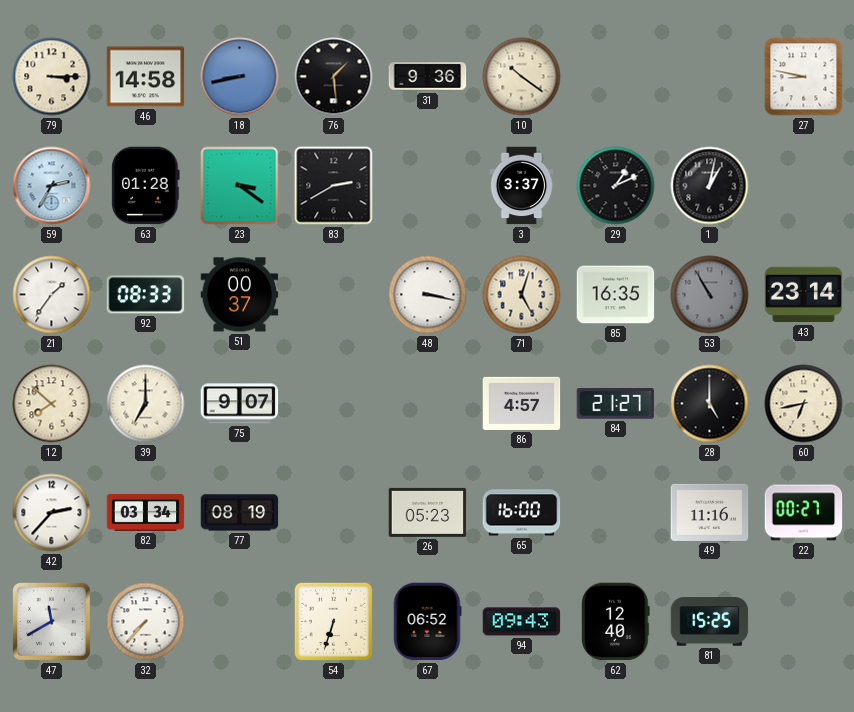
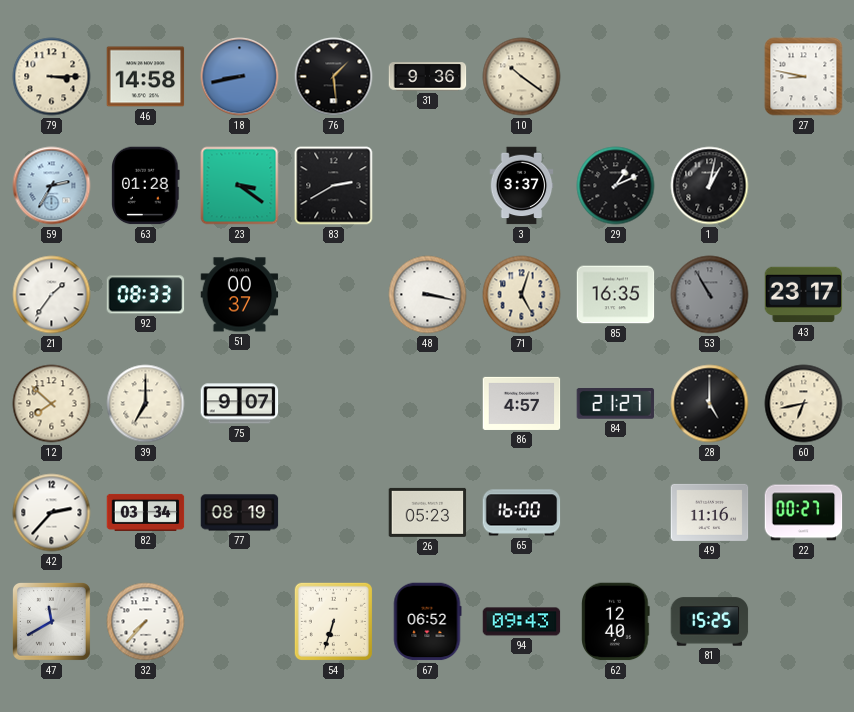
43: 23:14 -> 23:17
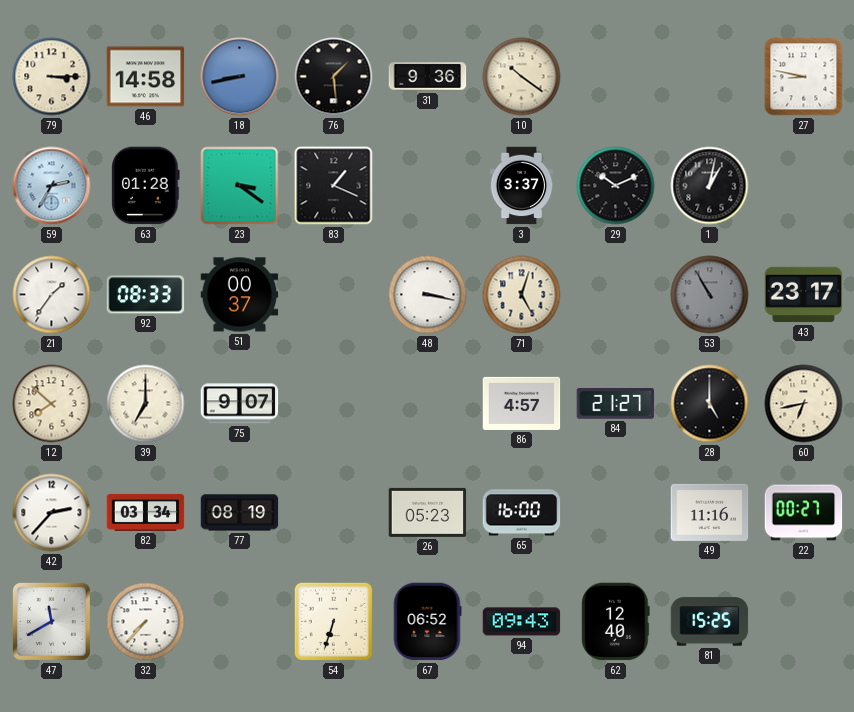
83: 2:40 -> 1:19
29: 1:11 -> 10:11
85: 16:35 -> none
